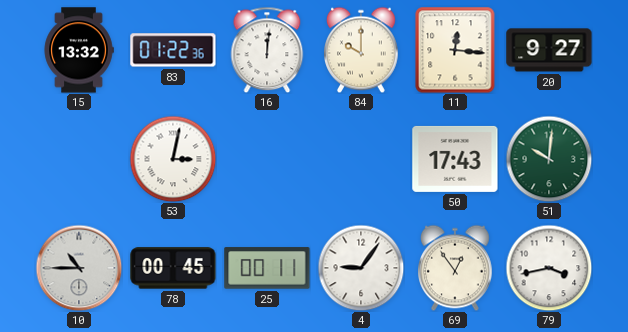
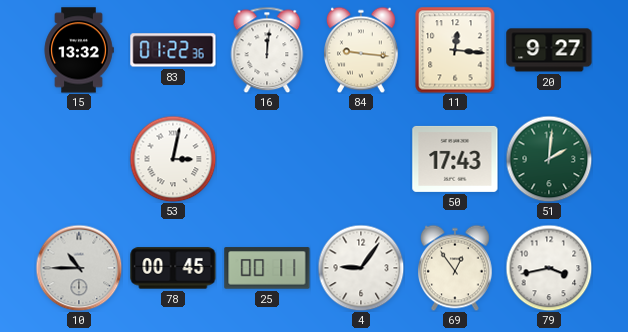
84: 10:00 -> 9:16
51: 10:01 -> 2:01
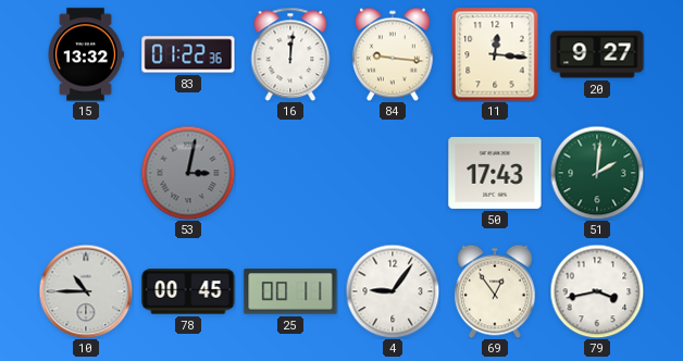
53 dial: white -> grey
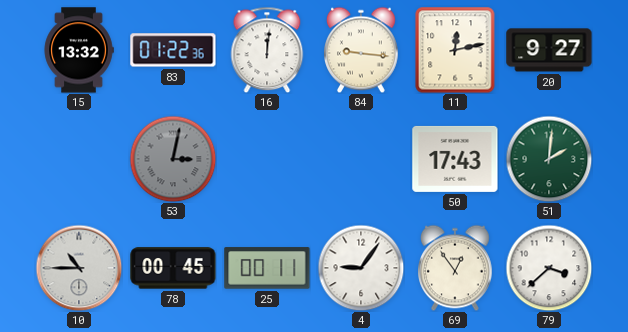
11: 12:16 -> 12:13
79: 3:43 -> 3:38
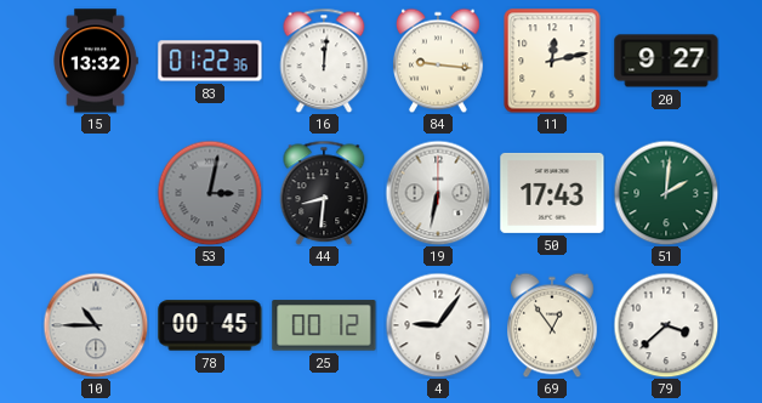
44: none -> 8:31
19: none -> 6:32
25: 00:11 -> 00:12
